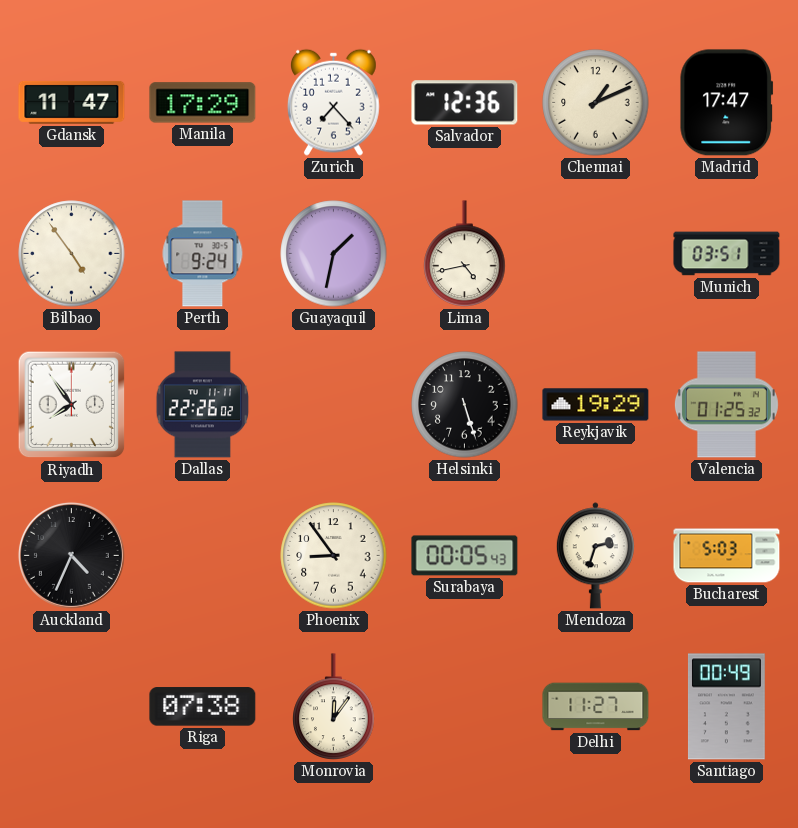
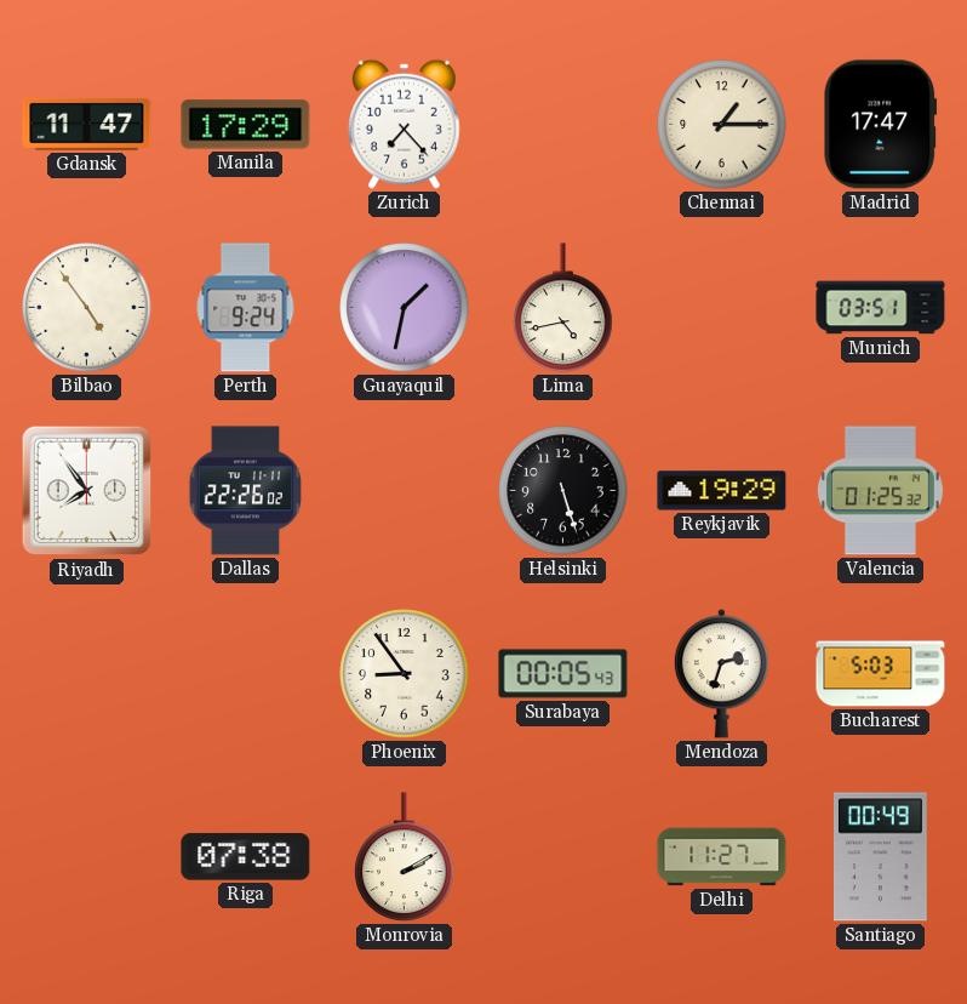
Salvador: 12:36 -> none
Chennai: 1:11 -> 1:15
Auckland: 4:34 -> none
Monrovia: 12:06 -> 2:10
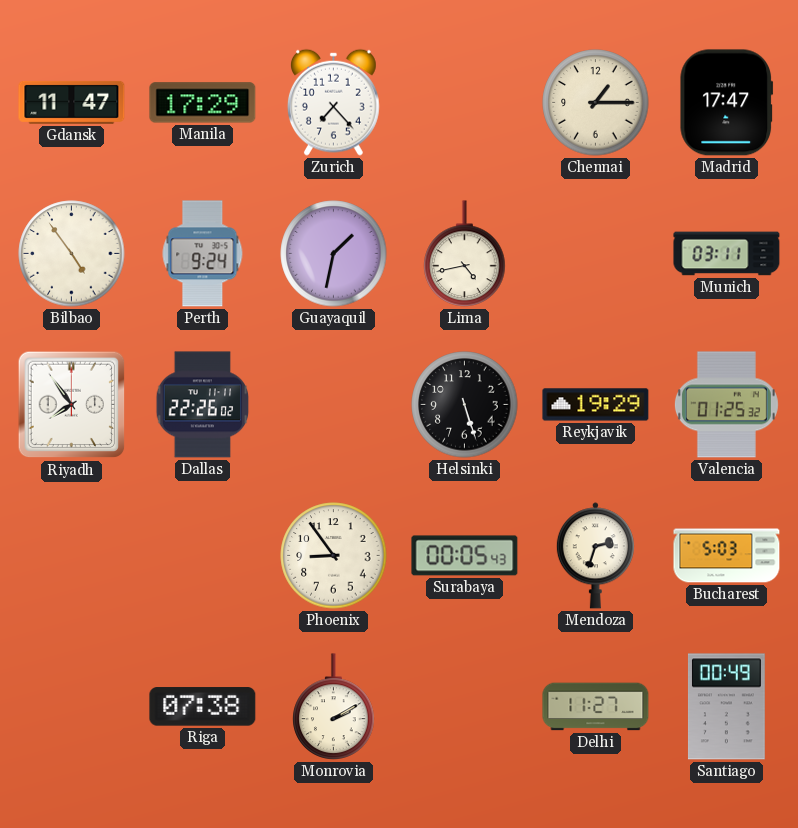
Munich: 03:51 -> 03:11
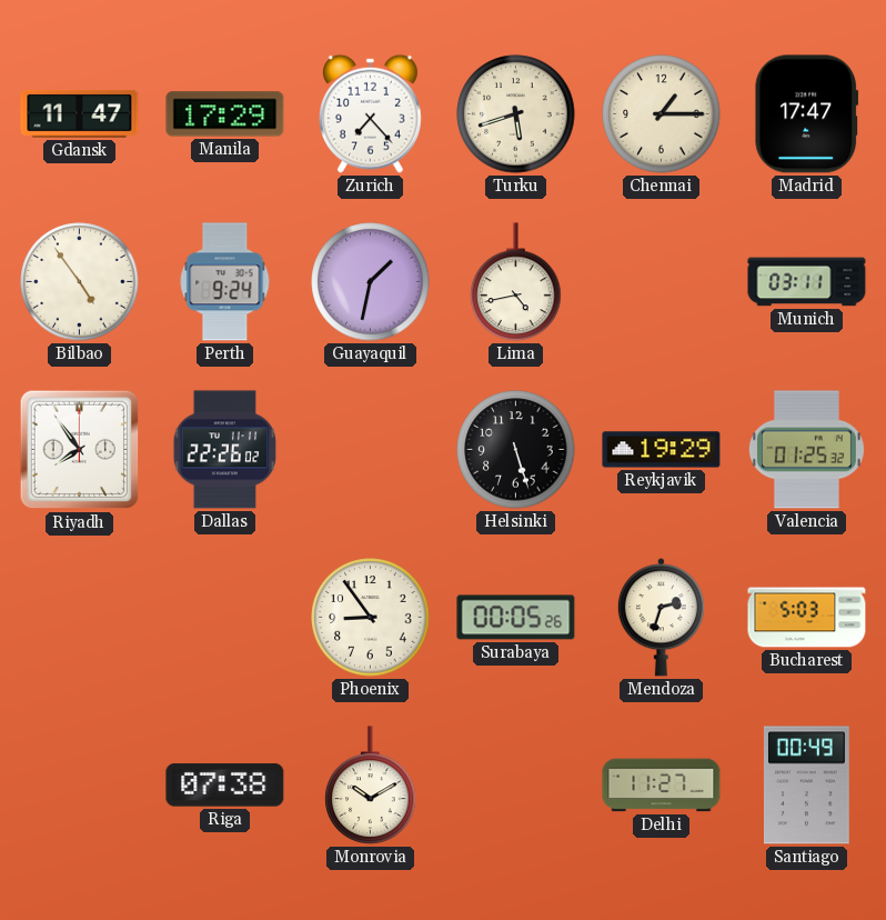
Turku: none -> 5:42
Surabaya: 00:05:43 -> 00:05:26
Monrovia: 2:10 -> 10:10
